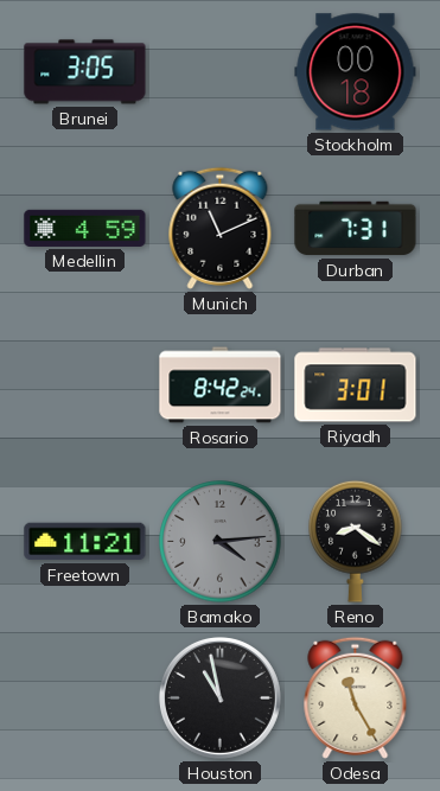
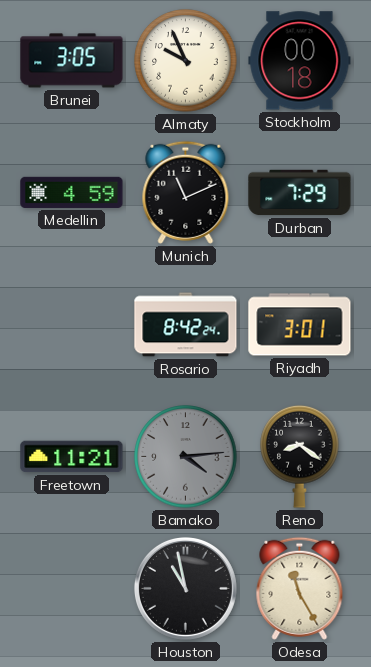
Almaty: none -> 9:56
Durban: 7:31 -> 7:29
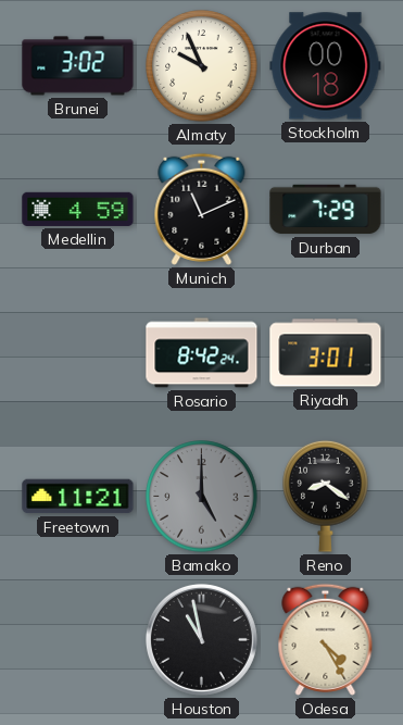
Brunei: 3:05 -> 3:02
Bamako: 4:14 -> 5:00
Odesa: 11:25 -> 4:25
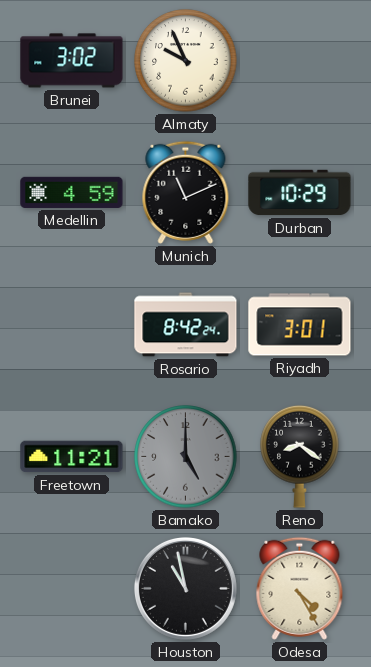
Stockholm: 00:18 -> none
Durban: 7:29 -> 10:29
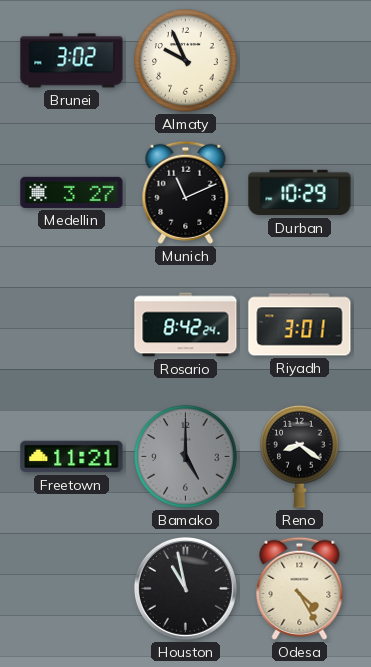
Medellin: 4:59 -> 3:27
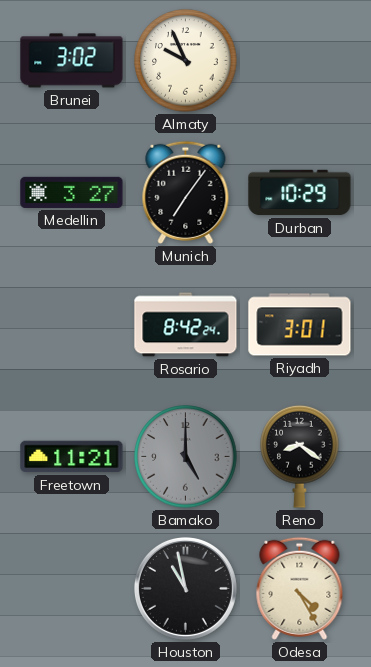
Munich: 11:11 -> 7:06
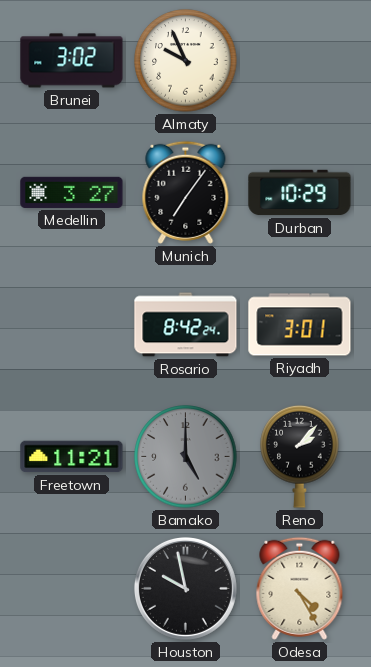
Reno: 8:21 -> 2:07
Houston: 10:58 -> 9:58
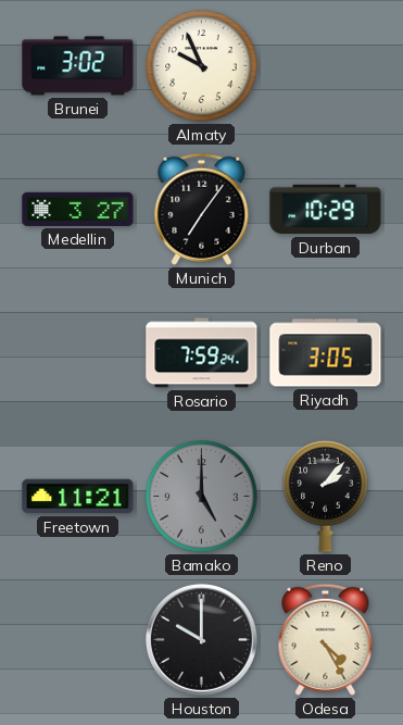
Rosario: 8:42 -> 7:59
Riyadh: 3:01 -> 3:05
Houston: 9:58 -> 10:00
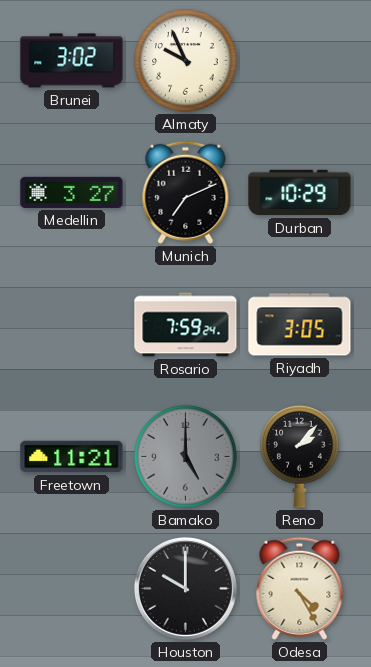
Munich: 7:06 -> 7:11
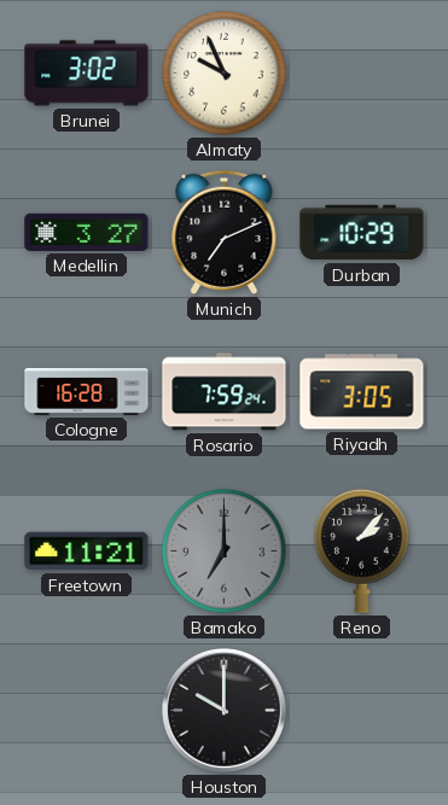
Cologne: none -> 16:28
Bamako: 5:00 -> 7:00
Odesa: 4:25 -> none
